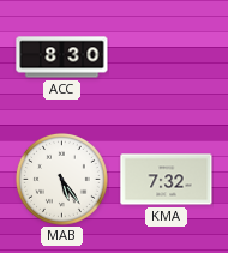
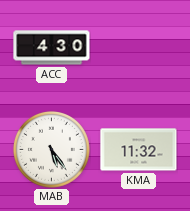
ACC: 8:30 -> 4:30
KMA: 7:32 -> 11:32
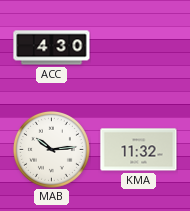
MAB: 5:24 -> 10:14
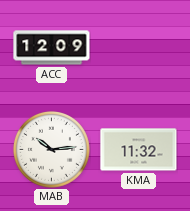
ACC: 4:30 -> 12:09
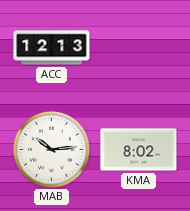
ACC: 12:09 -> 12:13
KMA: 11:32 -> 8:02
